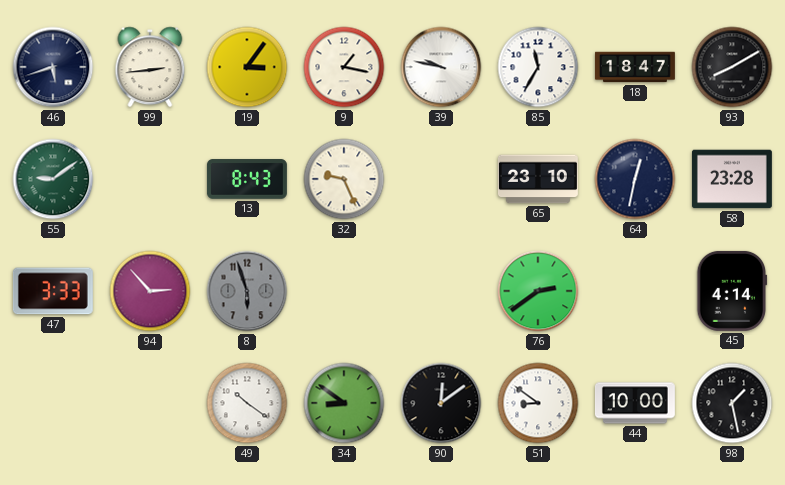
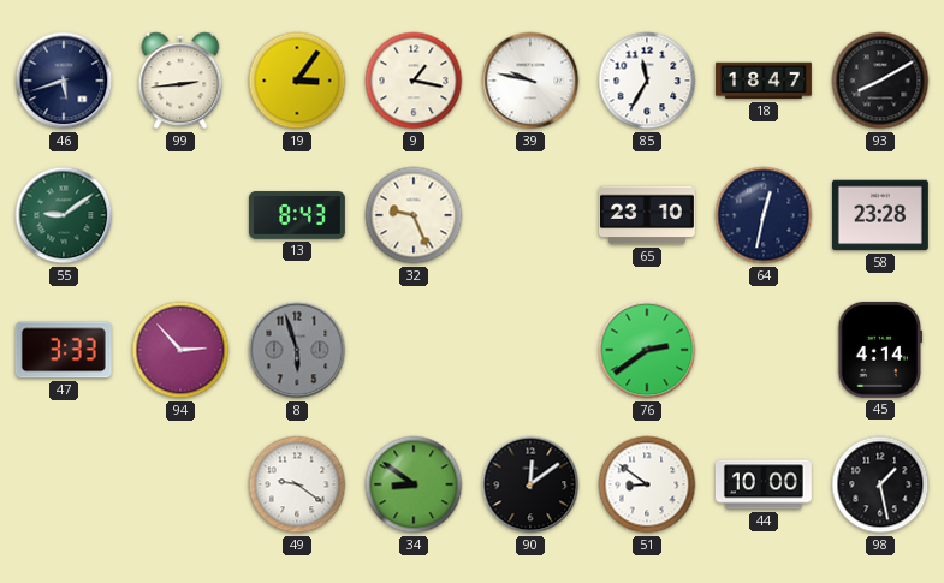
49: 10:21 -> 9:21
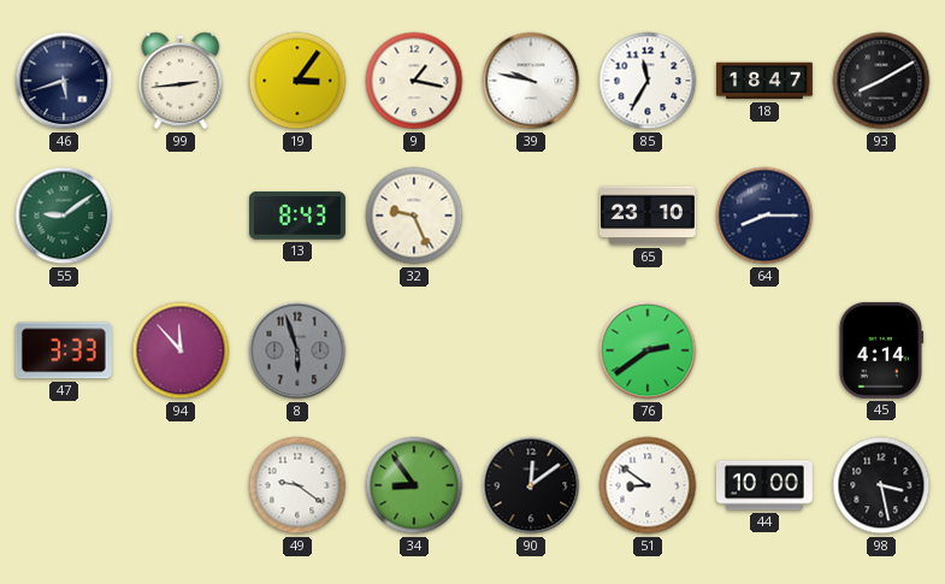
64: 12:32 -> 8:15
58: 23:28 -> none
94: 2:53 -> 11:53
34: 8:51 -> 8:54
98: 1:28 -> 3:28
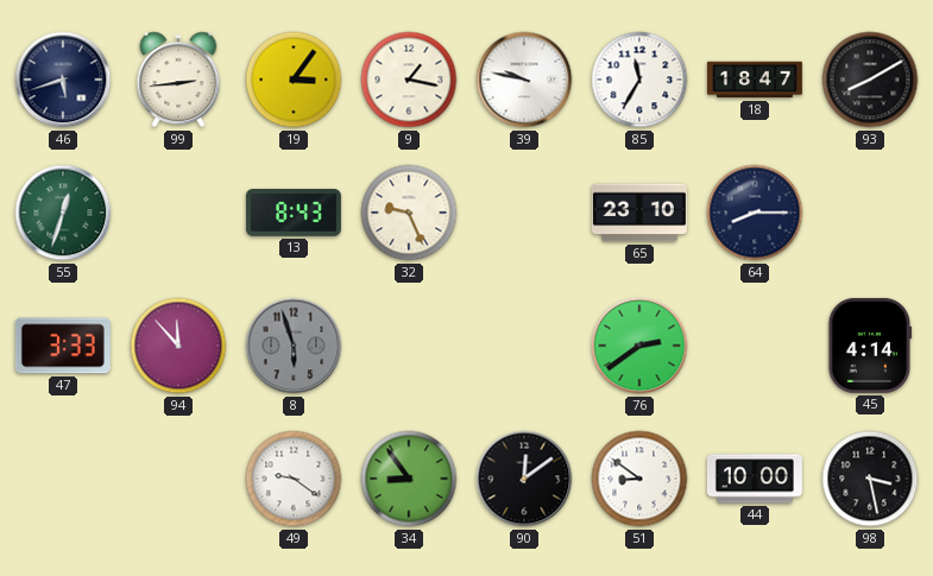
55: 9:09 -> 12:33
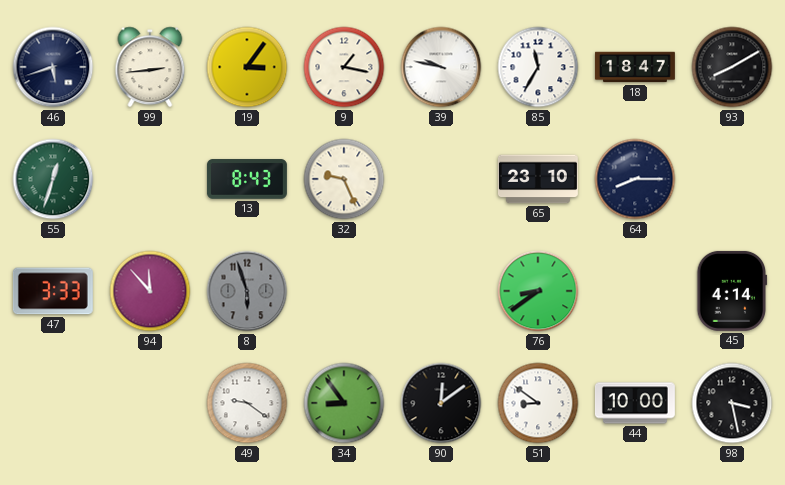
76: 2:39 -> 8:39
